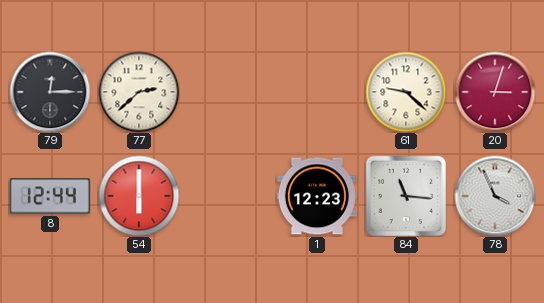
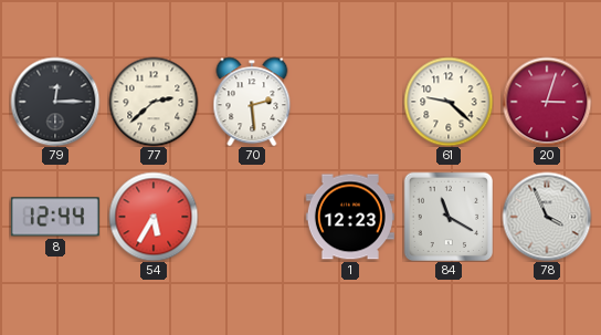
70: none -> 2:29
54: 6:00 -> 5:35
84: 11:16 -> 11:20
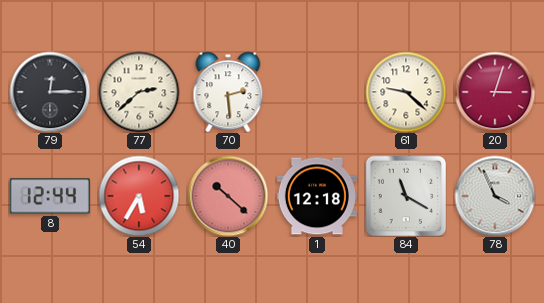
40: none -> 10:22
1: 12:23 -> 12:18
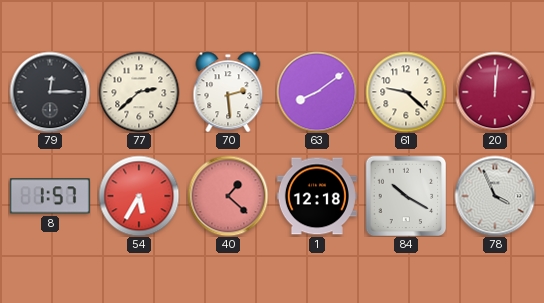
63: none -> 8:09
20: 3:03 -> 12:01
8: 12:44 -> 1:57
40: 10:22 -> 1:22
84: 11:20 -> 10:20
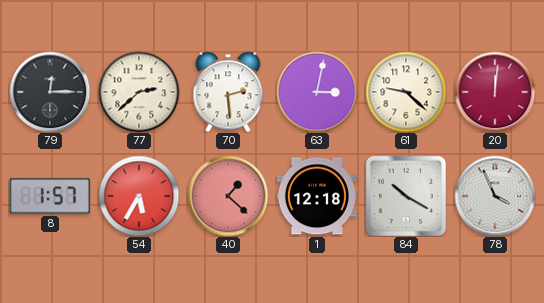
63: 8:09 -> 3:02
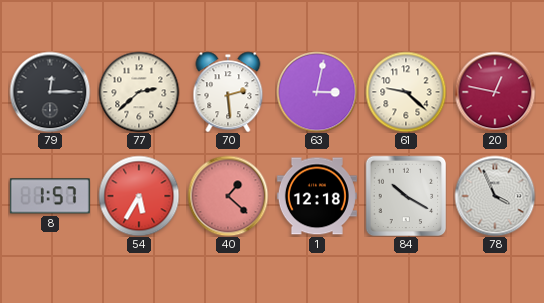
20: 12:01 -> 12:47
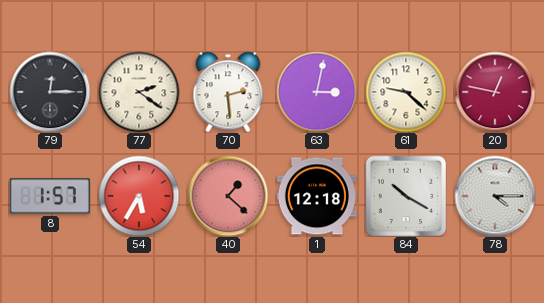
77: 2:38 -> 2:21
78: 3:56 -> 4:15
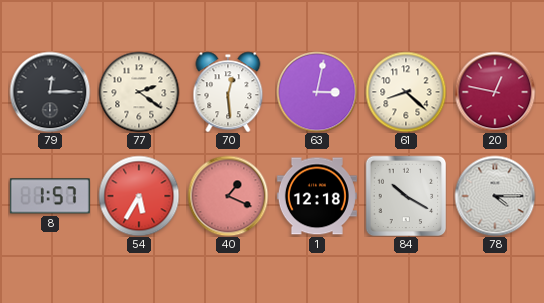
70: 2:29 -> 12:29
61: 9:22 -> 8:22
40: 1:22 -> 1:19
